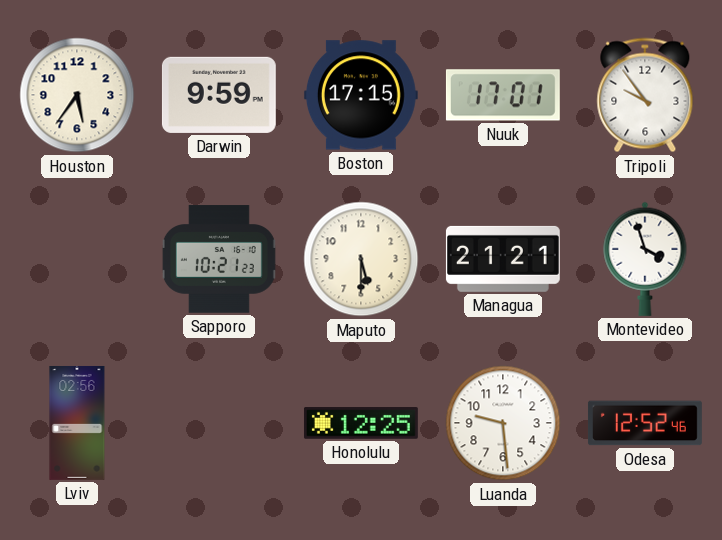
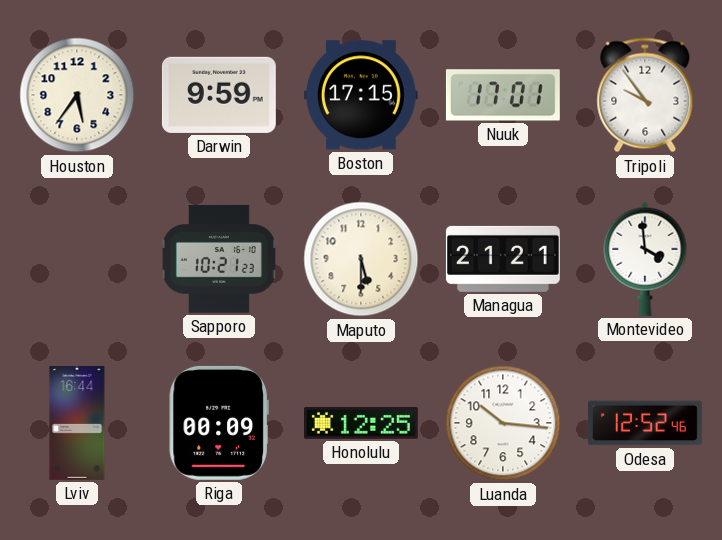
Montevideo: 3:57 -> 3:59
Lviv: 02:56 -> 16:44
Riga: none -> 00:09
Luanda: 9:29 -> 10:16
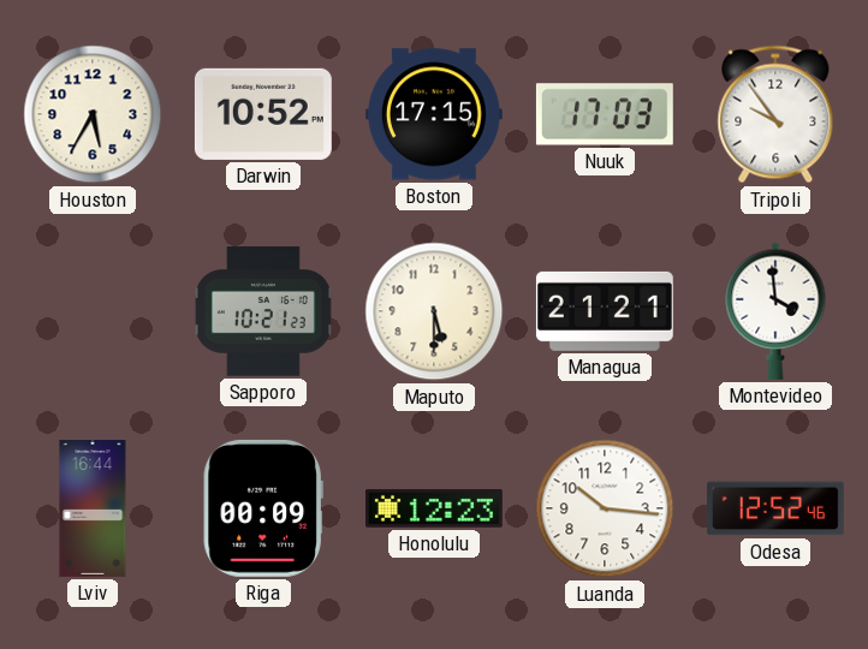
Houston: 5:36 -> 5:35
Darwin: 9:59 -> 10:52
Nuuk: 17:01 -> 17:03
Honolulu: 12:25 -> 12:23
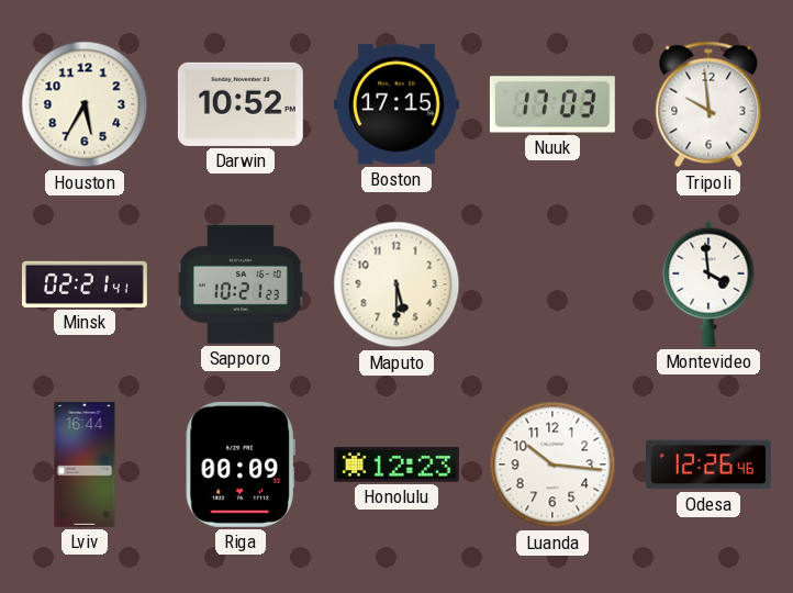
Tripoli: 9:54 -> 9:59
Minsk: none -> 02:21
Managua: 21:21 -> none
Odesa: 12:52 -> 12:26
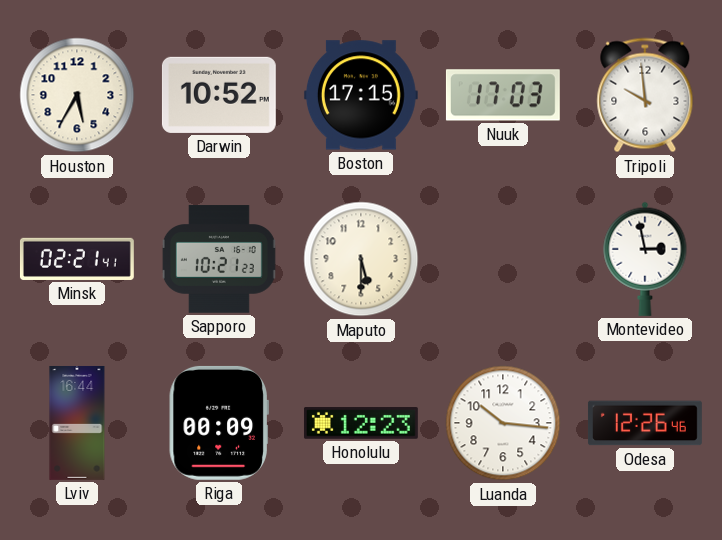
Montevideo: 3:59 -> 2:58
